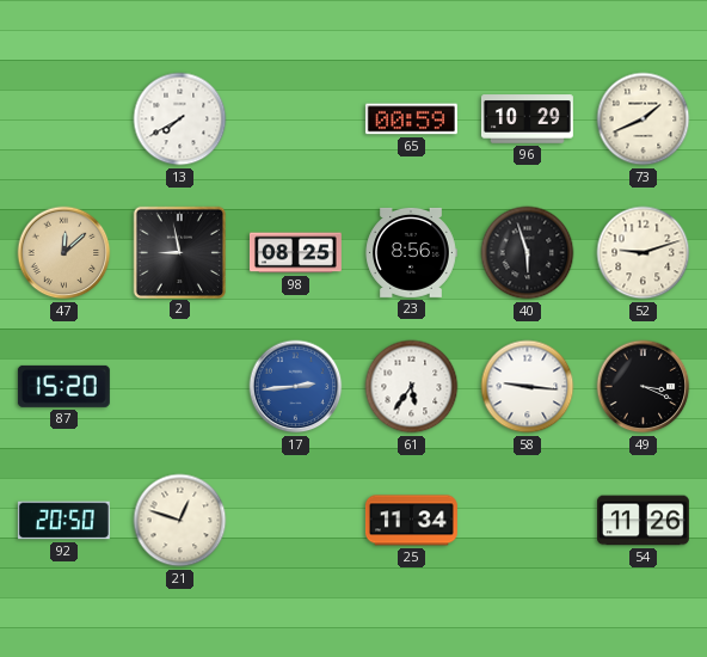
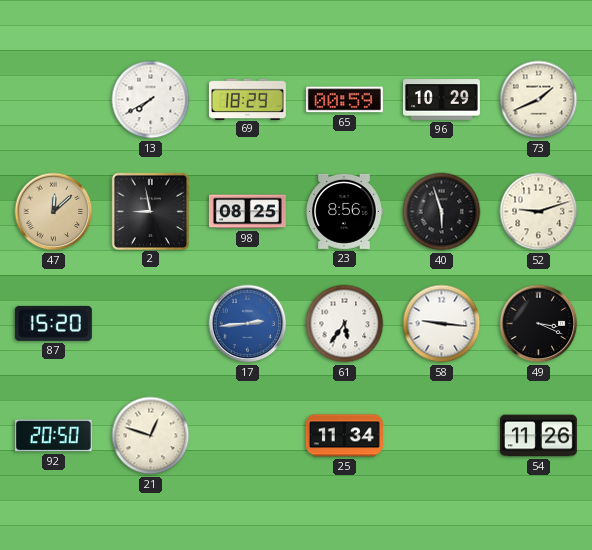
69: none -> 18:29
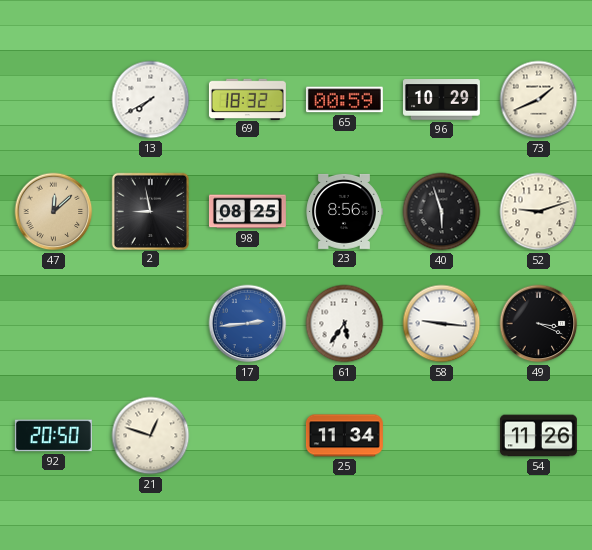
69: 18:29 -> 18:32
87: 15:20 -> none
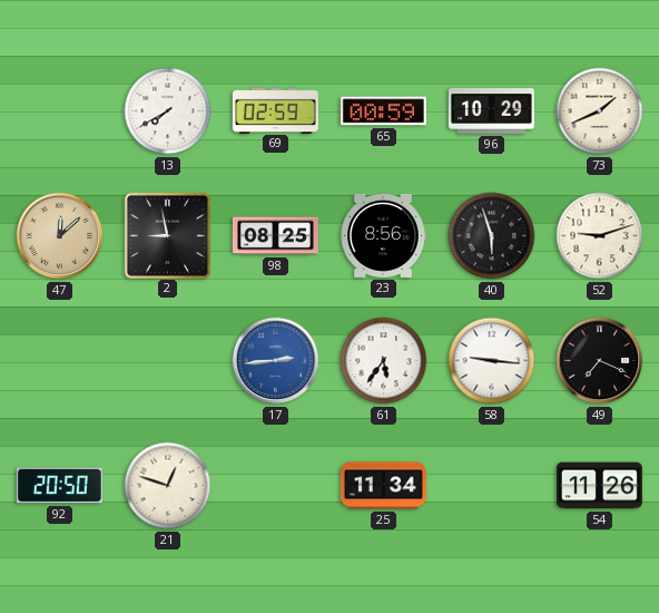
69: 18:32 -> 02:59
49: 3:19 -> 7:19
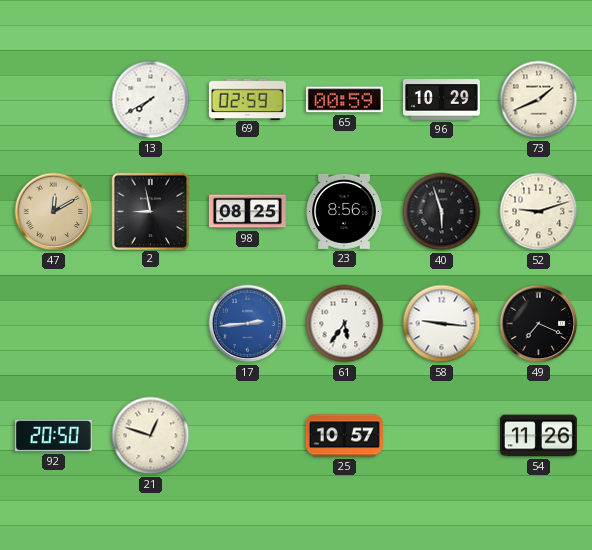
47: 12:08 -> 12:10
25: 11:34 -> 10:57
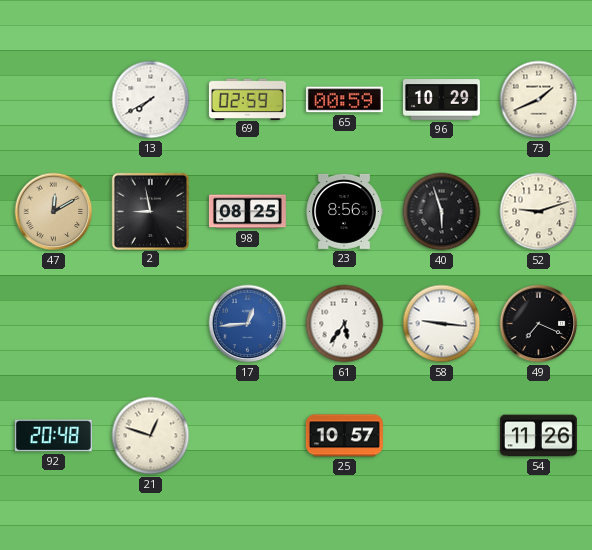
17: 2:44 -> 12:44
92: 20:50 -> 20:48
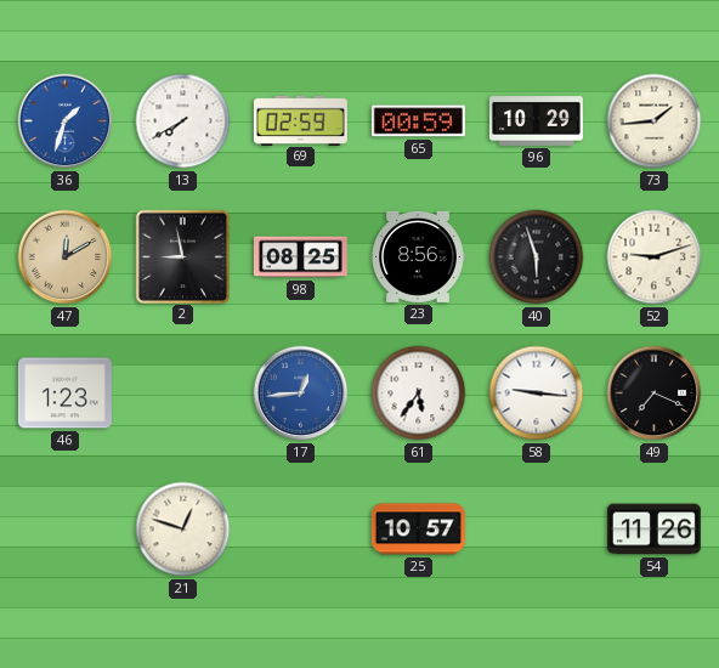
36: none -> 1:33
73: 1:41 -> 1:44
46: none -> 1:23
92: 20:48 -> none
